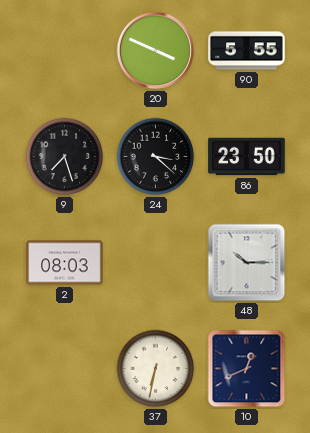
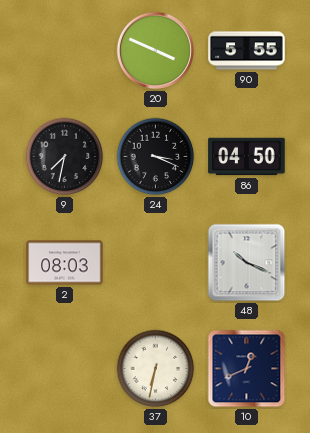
9: 7:27 -> 7:32
24: 3:22 -> 3:19
86: 23:50 -> 04:50
48: 10:15 -> 10:19
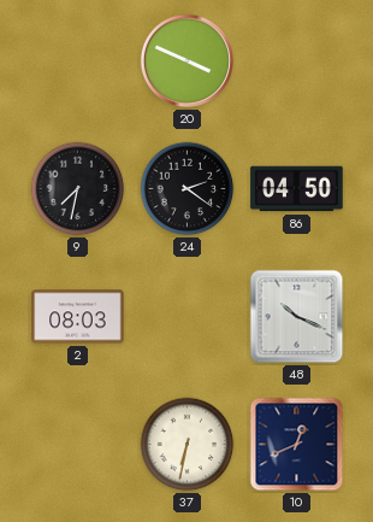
90: 5:55 -> none
24: 3:19 -> 2:21
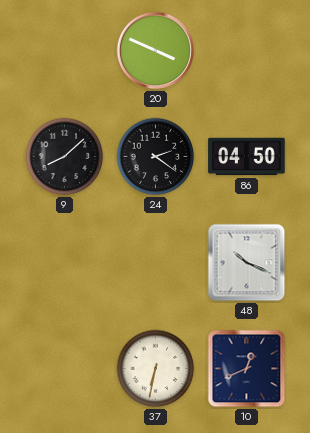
9: 7:32 -> 8:08
2: 08:03 -> none
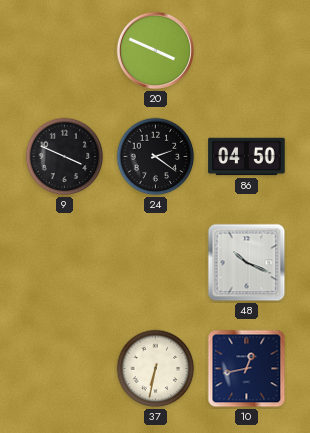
9: 8:08 -> 3:49
10: 12:41 -> 12:43
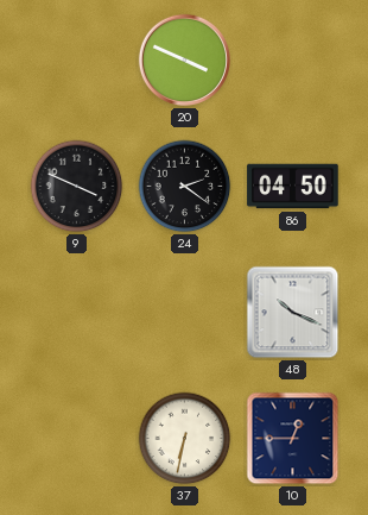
10: 12:43 -> 12:45
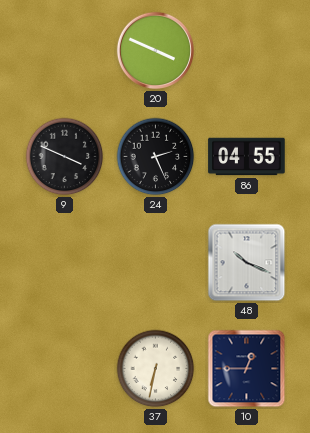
24: 2:21 -> 2:26
86: 04:50 -> 04:55
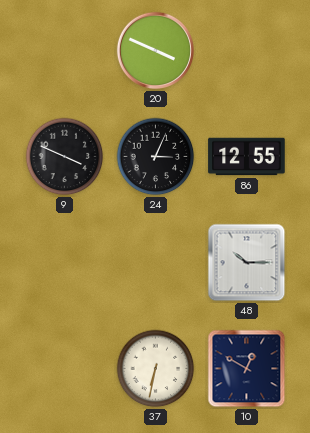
24: 2:26 -> 3:04
86: 04:55 -> 12:55
48: 10:19 -> 10:15
10: 12:45 -> 12:50
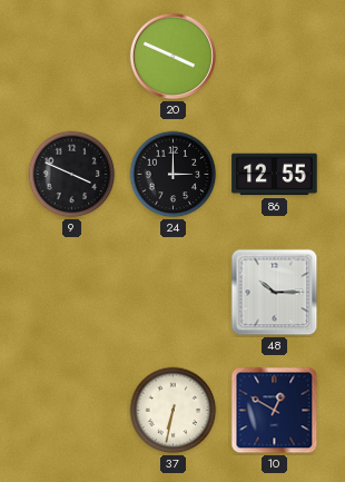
24: 3:04 -> 3:00
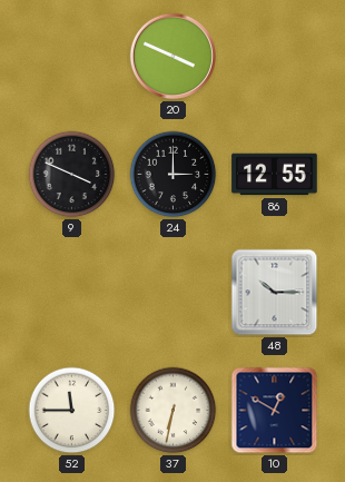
52: none -> 11:45
